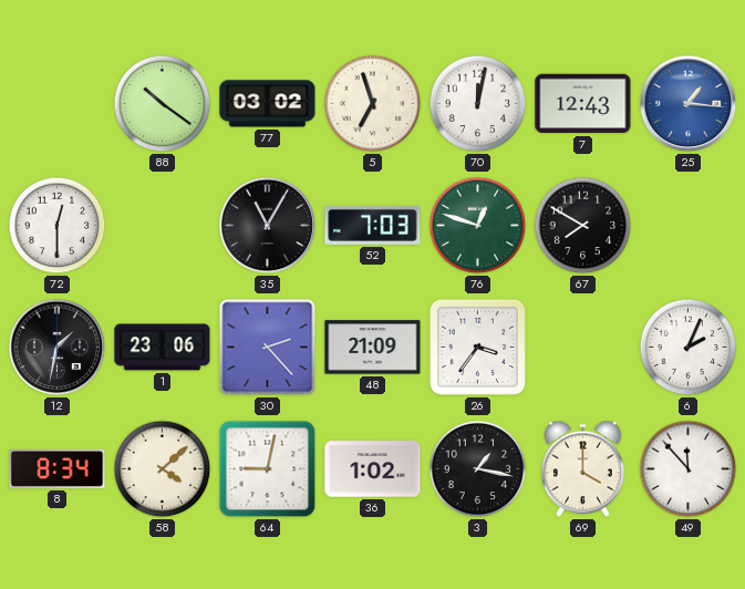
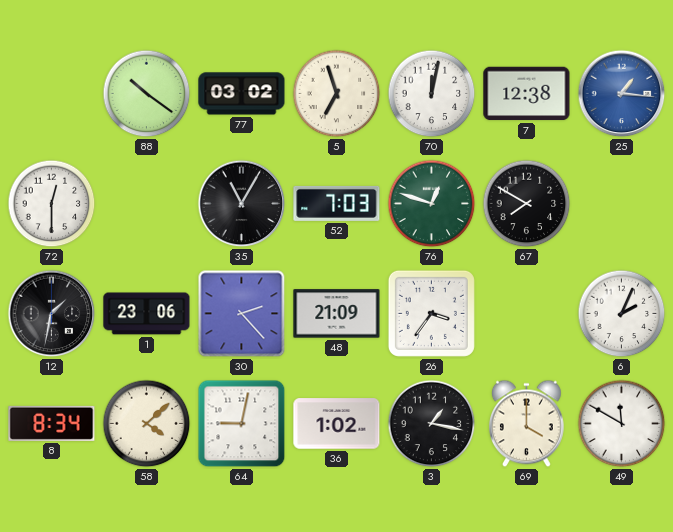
7: 12:43 -> 12:38
49: 11:53 -> 11:50
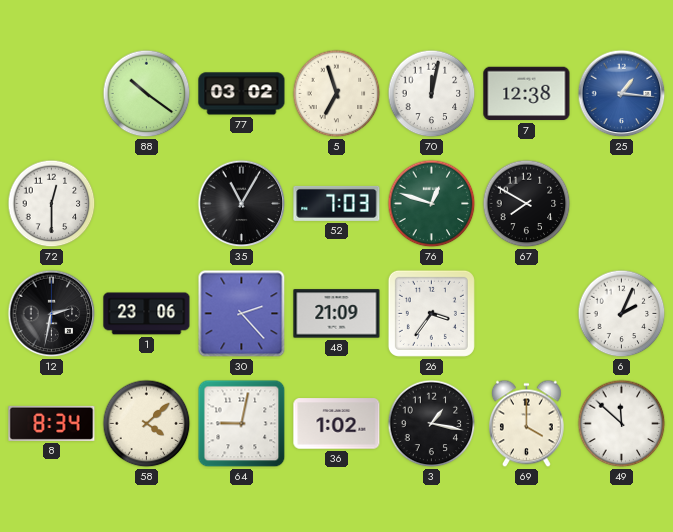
12: 1:32 -> 2:32
49: 11:50 -> 11:52
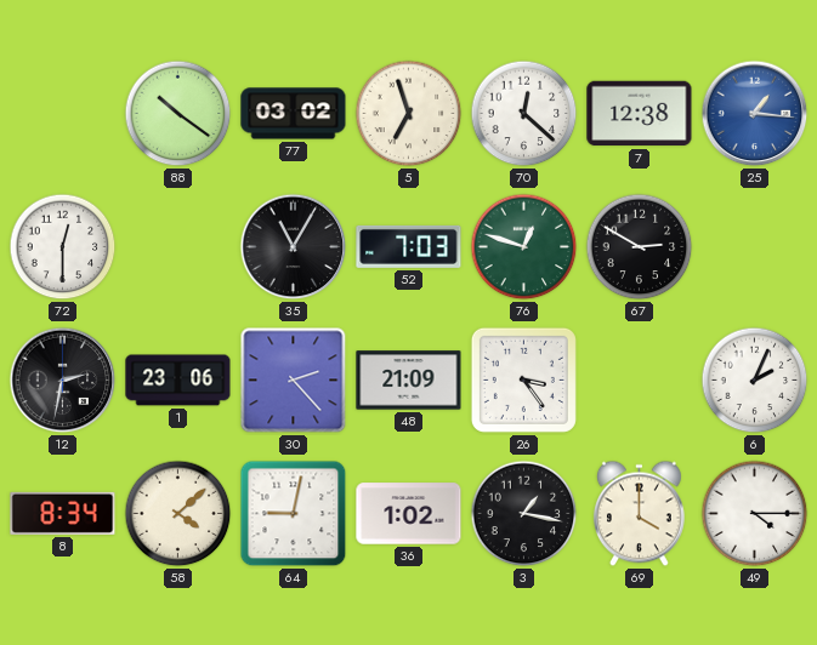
70: 12:02 -> 12:22
67: 7:50 -> 2:50
26: 3:36 -> 3:24
49: 11:52 -> 4:15
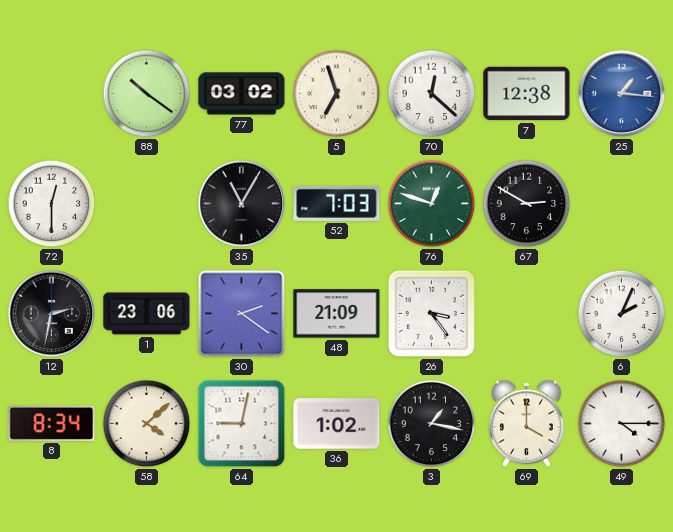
30: 2:23 -> 2:21
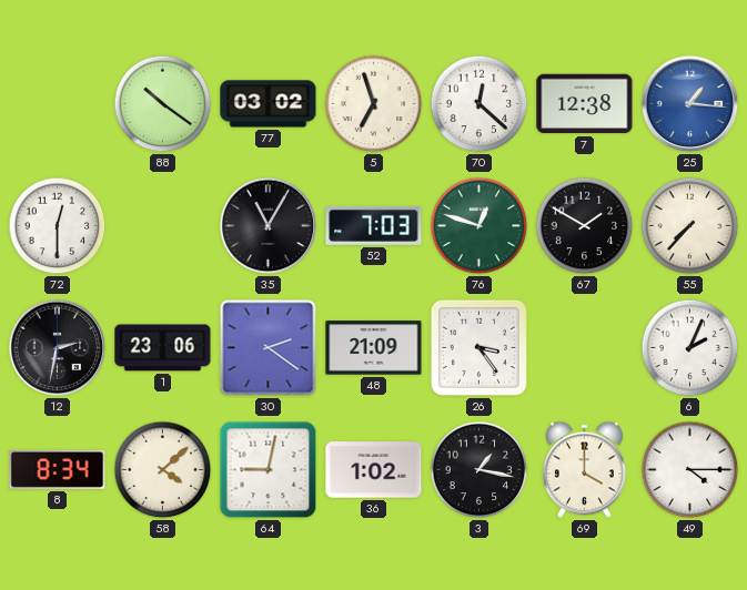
67: 2:50 -> 1:50
55: none -> 7:37
